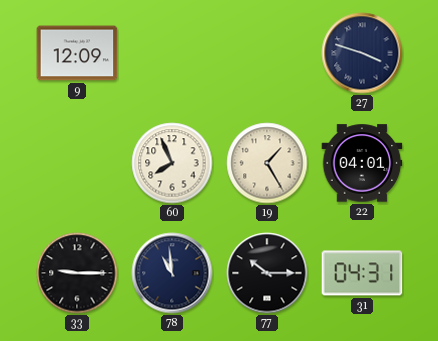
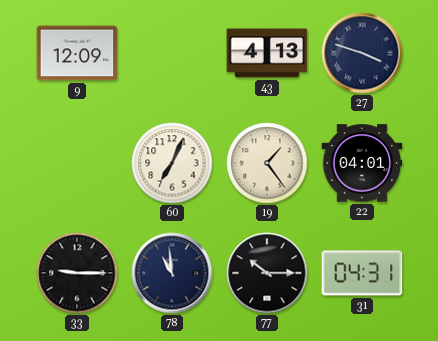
43: none -> 4:13
60: 7:56 -> 7:04
19: 1:25 -> 1:24
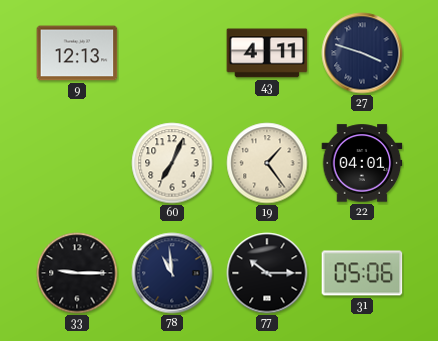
9: 12:09 -> 12:13
43: 4:13 -> 4:11
31: 04:31 -> 05:06
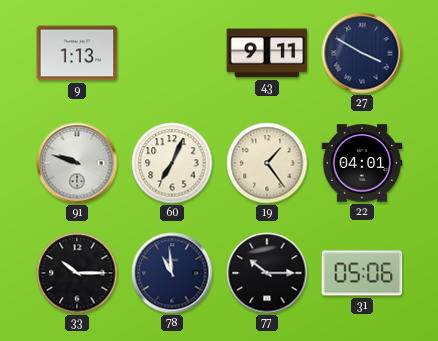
9: 12:13 -> 1:13
43: 4:11 -> 9:11
27: 3:48 -> 3:50
91: none -> 9:48
33: 9:15 -> 10:15
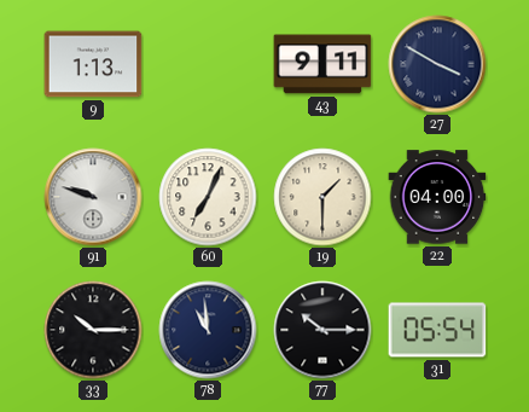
19: 1:24 -> 1:30
22: 04:01 -> 04:00
31: 05:06 -> 05:54
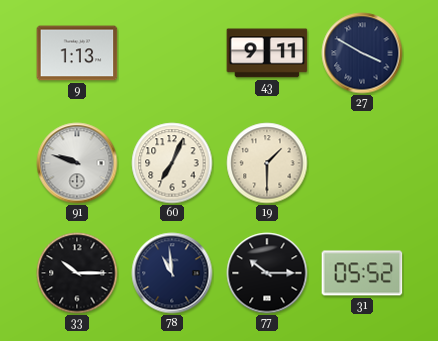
22: 04:00 -> none
31: 05:54 -> 05:52
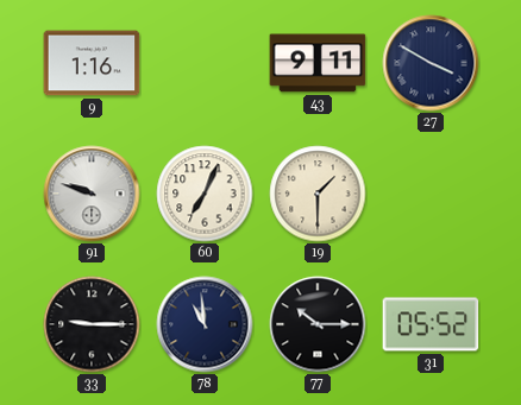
9: 1:13 -> 1:16
33: 10:15 -> 9:15
